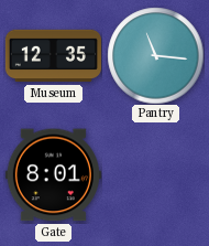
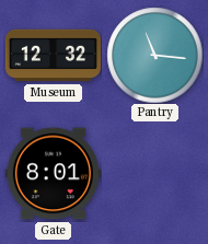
Museum: 12:35 -> 12:32
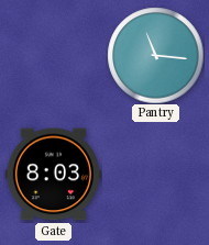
Museum: 12:32 -> none
Gate: 8:01 -> 8:03
